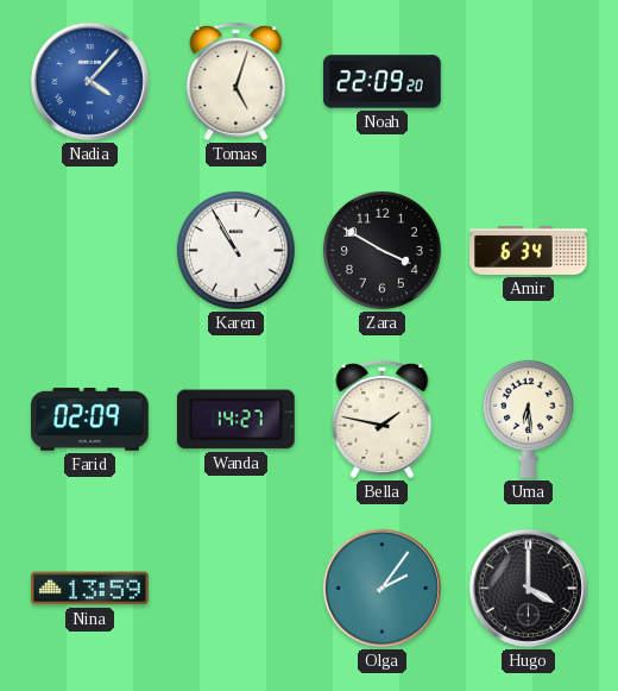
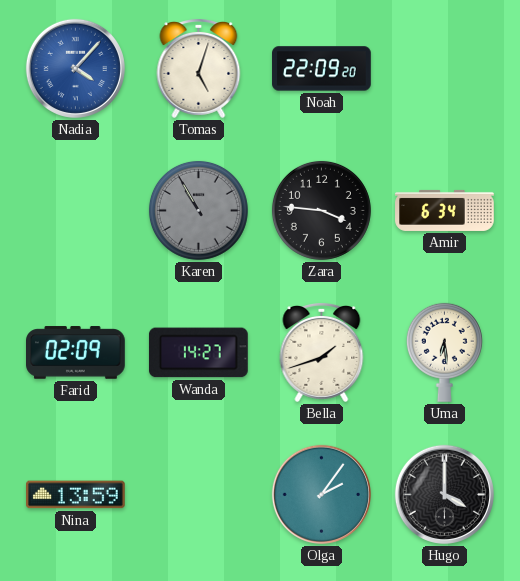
Karen dial: white -> grey
Zara: 3:50 -> 3:46
Bella: 1:47 -> 1:42
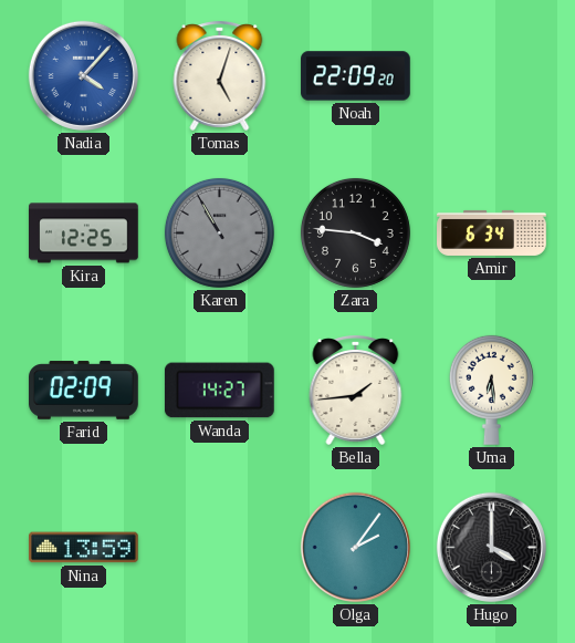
Kira: none -> 12:25
Bella: 1:42 -> 1:44
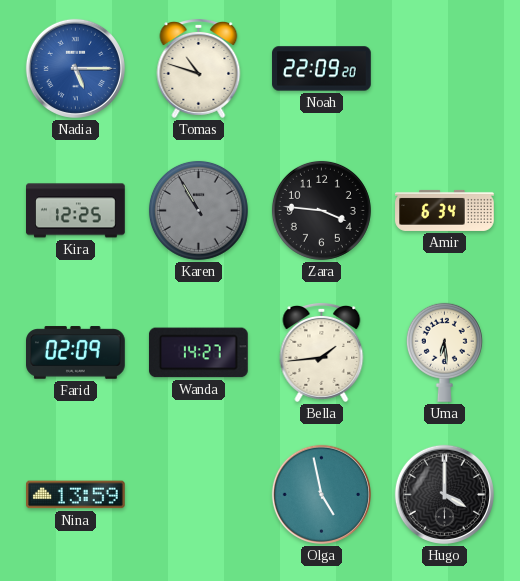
Nadia: 4:07 -> 5:15
Tomas: 5:03 -> 10:48
Olga: 2:06 -> 4:58
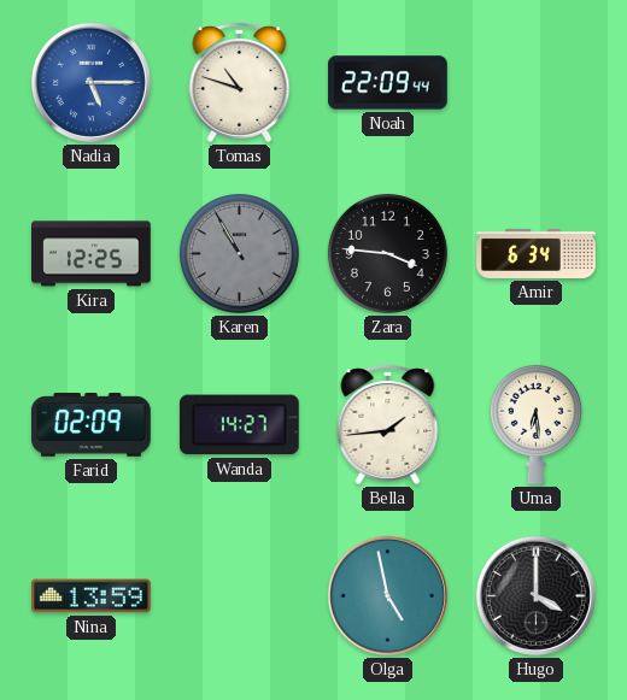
Noah: 22:09:20 -> 22:09:44
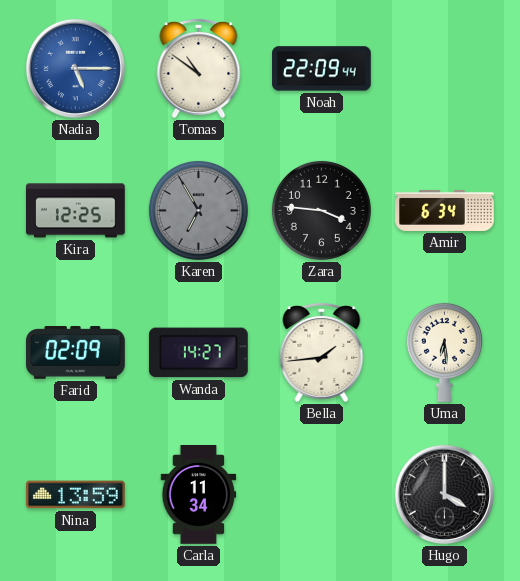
Tomas: 10:48 -> 10:51
Karen: 10:55 -> 6:55
Carla: none -> 11:34
Olga: 4:58 -> none
